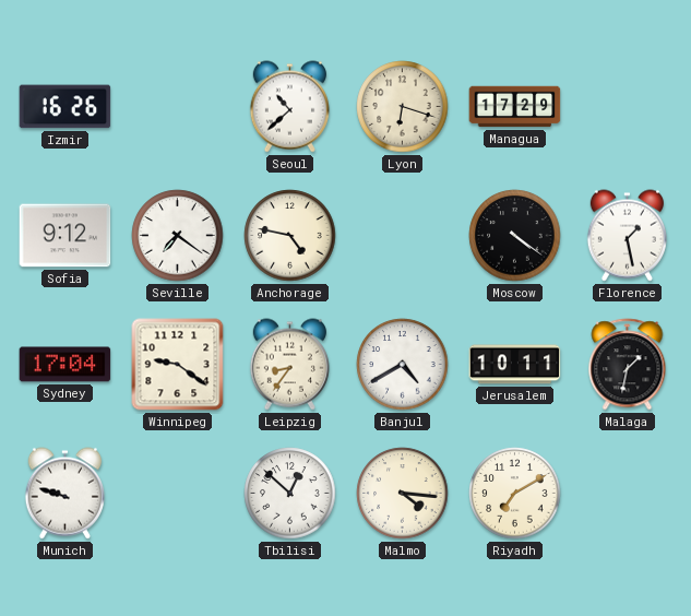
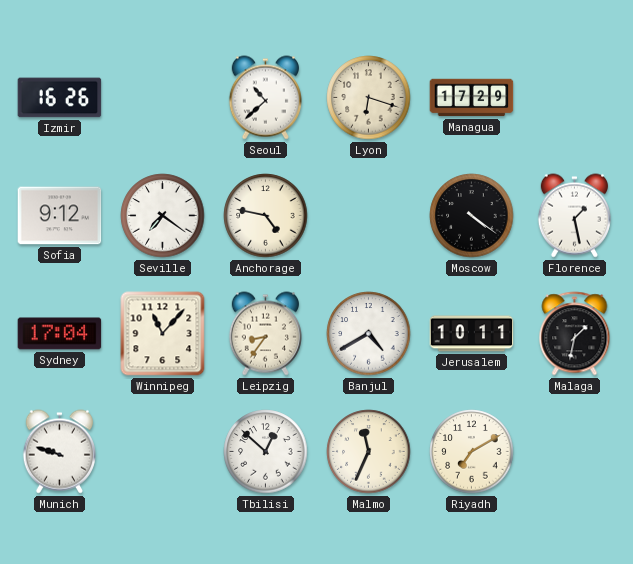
Winnipeg: 9:21 -> 11:07
Malmo: 4:16 -> 11:34
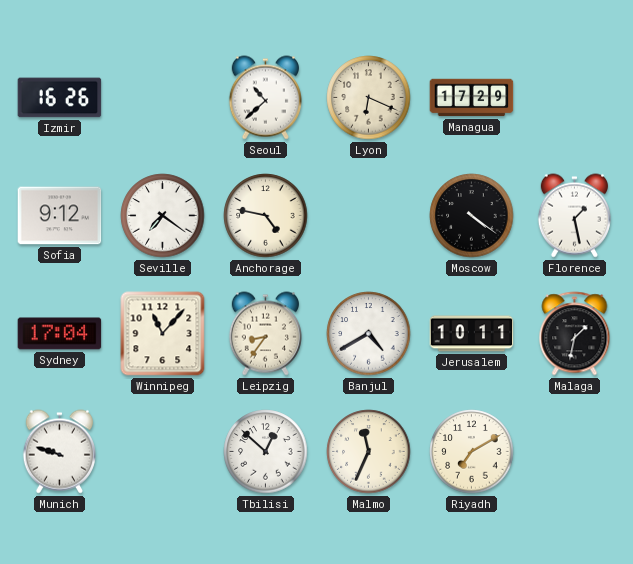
Lyon: 6:18 -> 6:19
